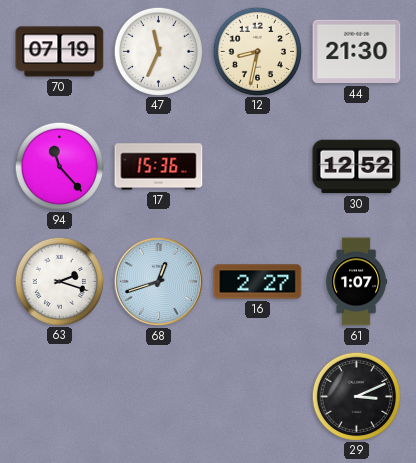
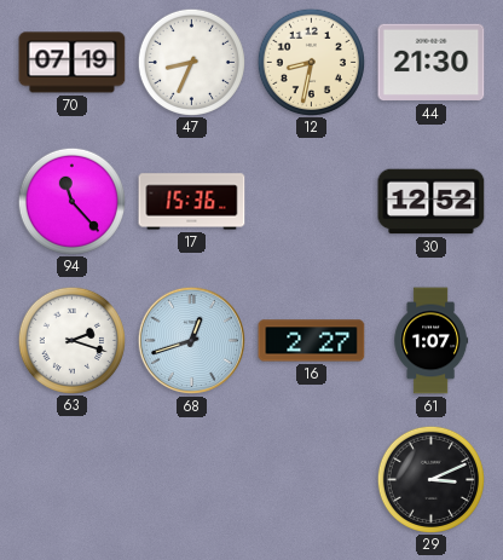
47: 11:34 -> 8:34
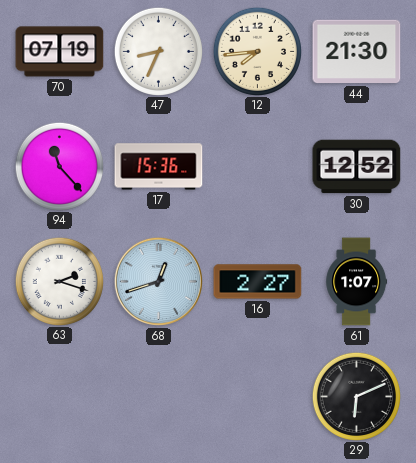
12: 8:32 -> 7:44
29: 3:11 -> 6:11
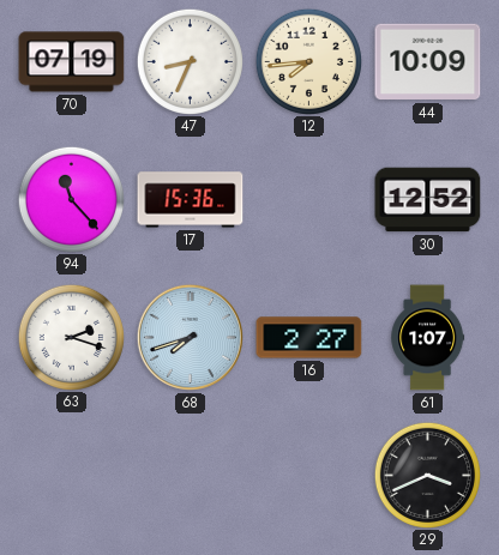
44: 21:30 -> 10:09
68: 12:42 -> 7:42
29: 6:11 -> 3:41
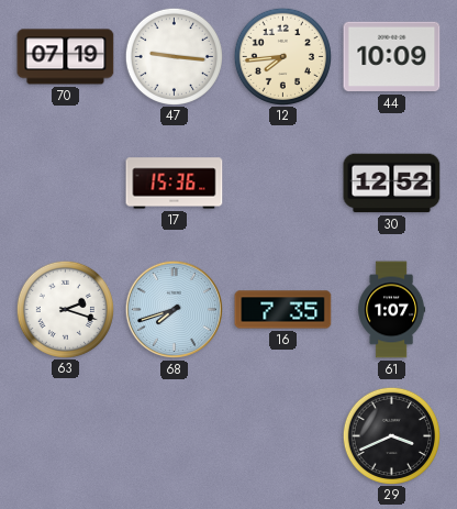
47: 8:34 -> 9:16
94: 11:23 -> none
16: 2:27 -> 7:35
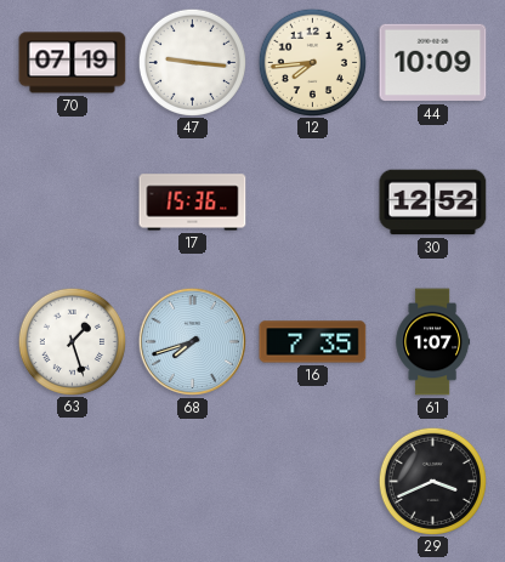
63: 2:18 -> 1:27
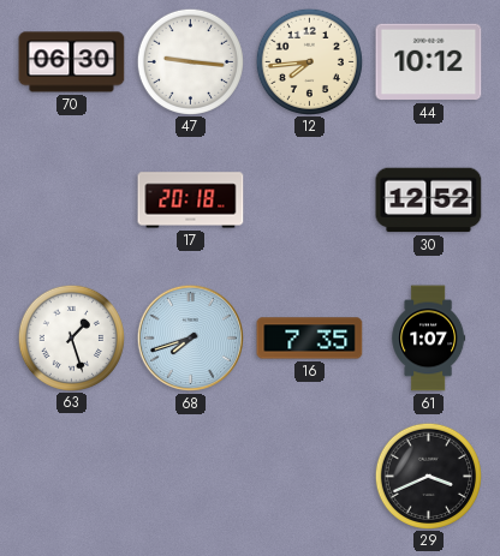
70: 07:19 -> 06:30
44: 10:09 -> 10:12
17: 15:36 -> 20:18
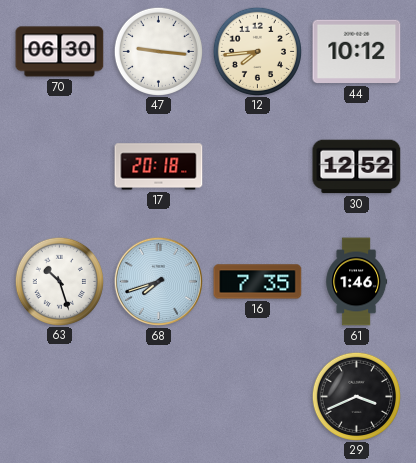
63: 1:27 -> 10:27
61: 1:07 -> 1:46
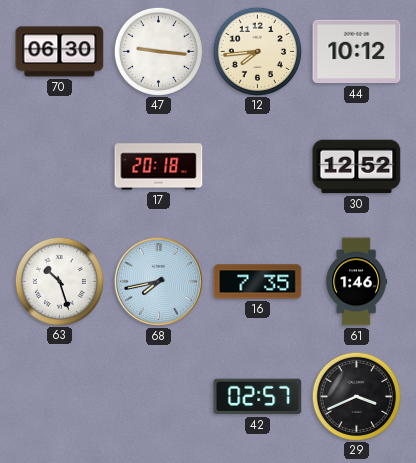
68: 7:42 -> 7:43
42: none -> 02:57
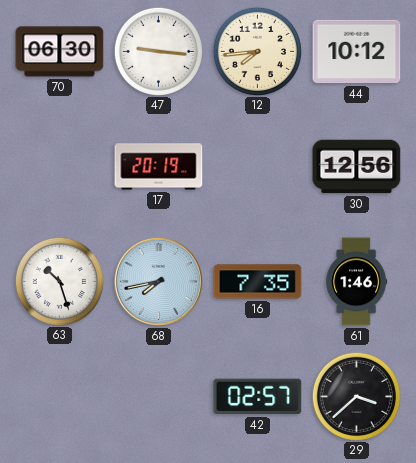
17: 20:18 -> 20:19
30: 12:52 -> 12:56
29: 3:41 -> 3:38
